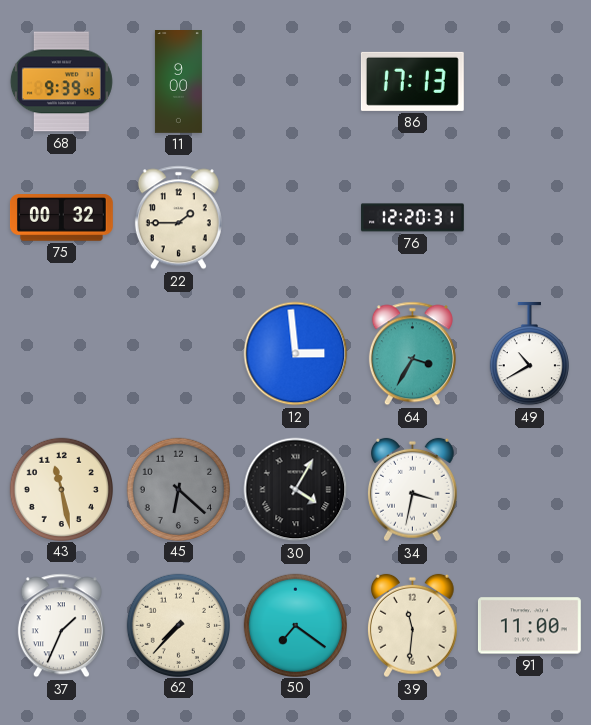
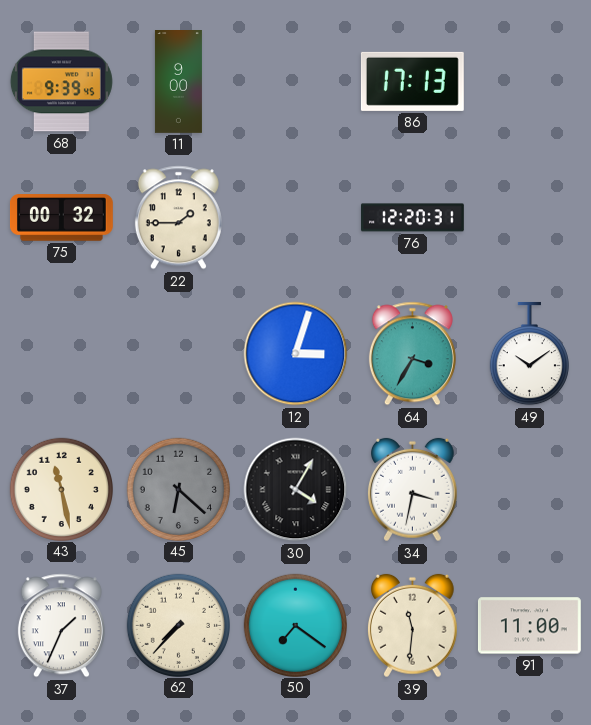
12: 2:59 -> 3:03
49: 10:40 -> 10:09
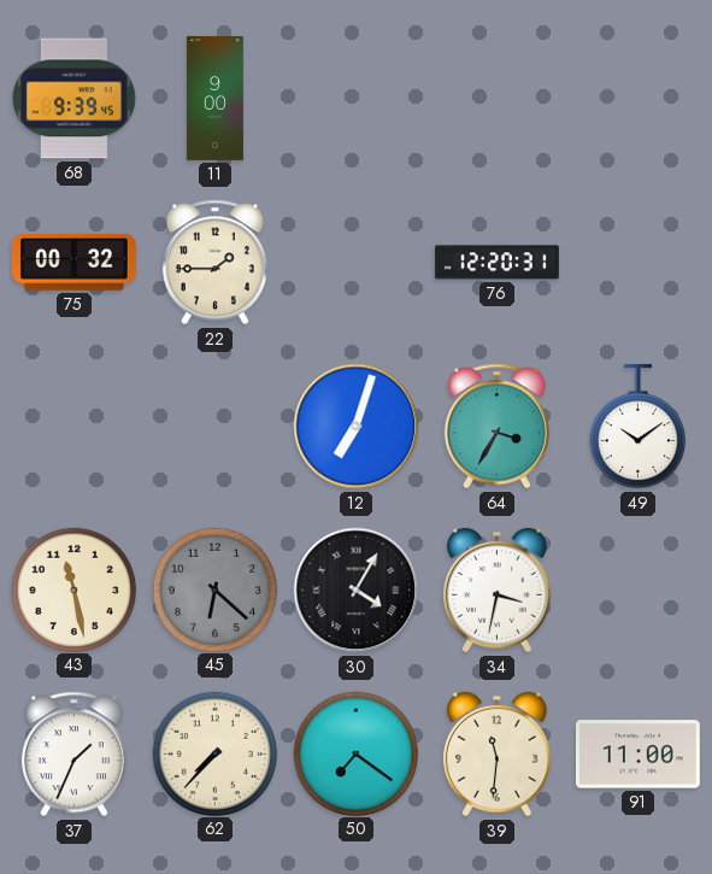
86: 17:13 -> none
12: 3:03 -> 7:03
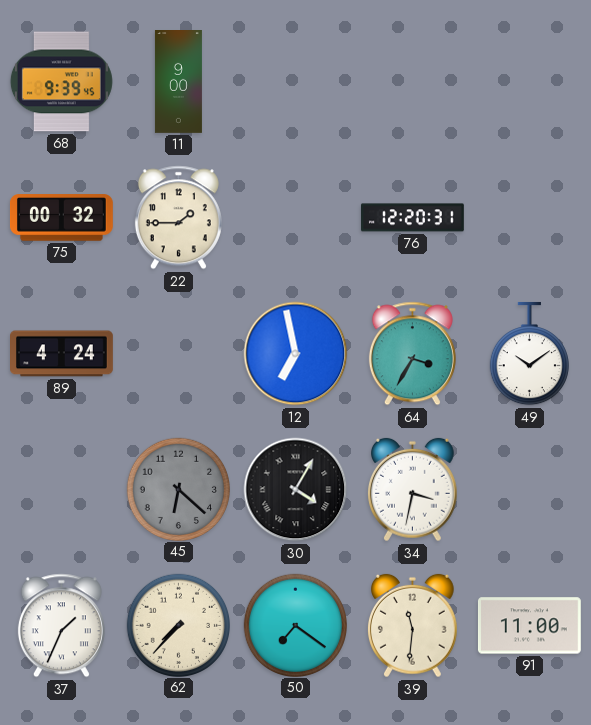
89: none -> 4:24
12: 7:03 -> 6:58
43: 11:28 -> none
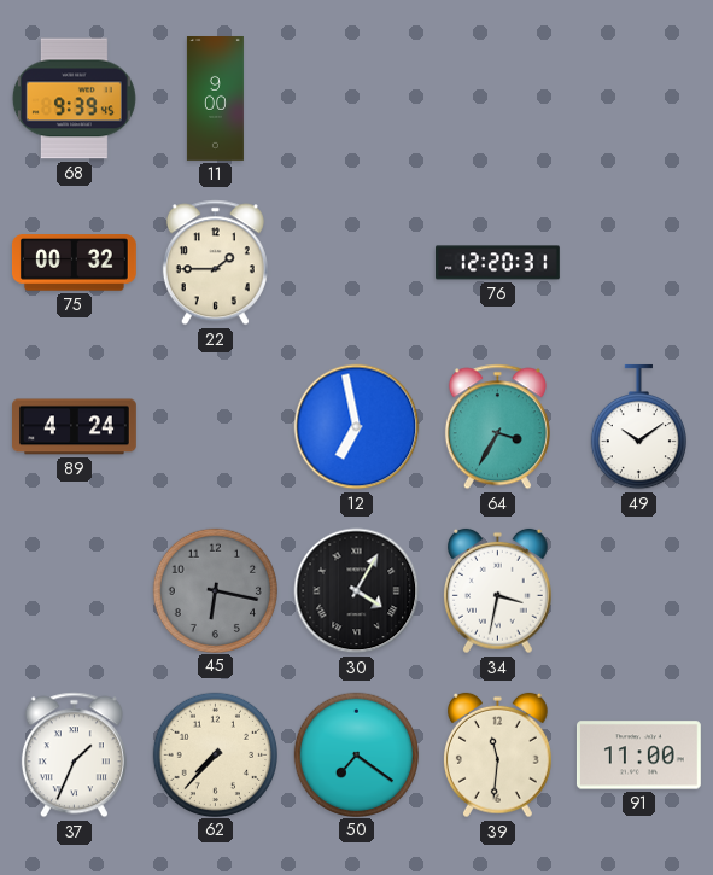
45: 6:22 -> 6:17
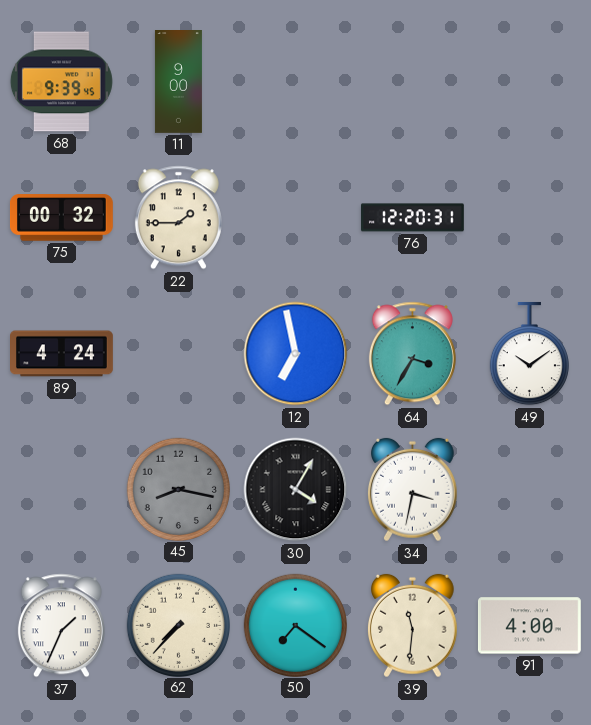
45: 6:17 -> 8:17
91: 11:00 -> 4:00
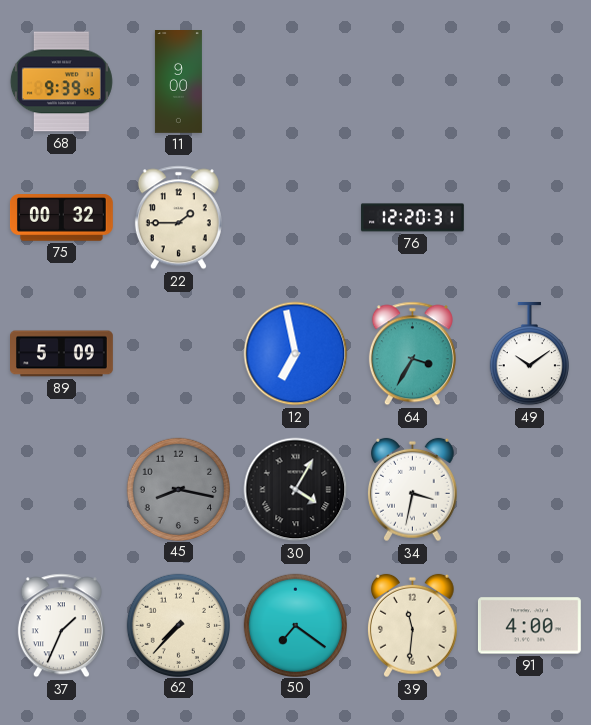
89: 4:24 -> 5:09
